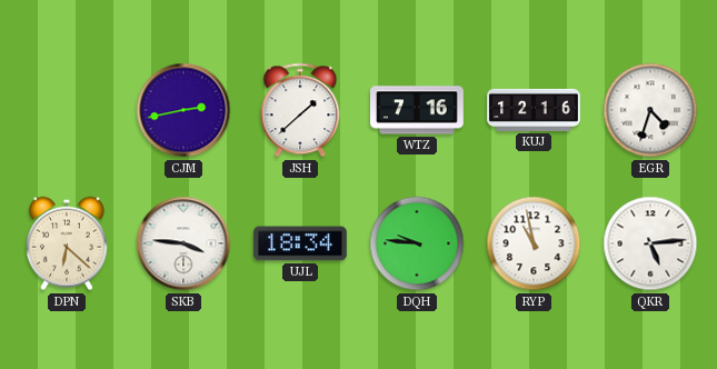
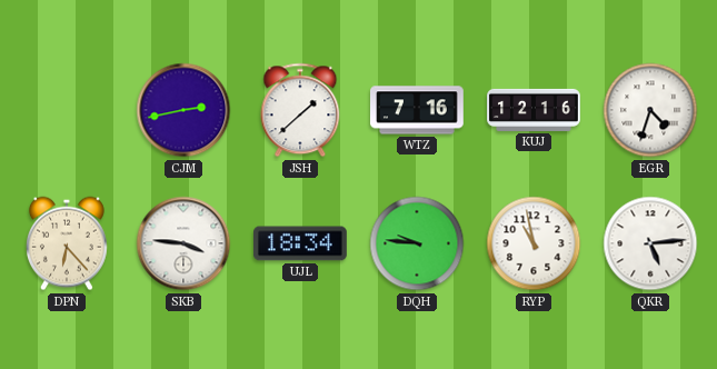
DPN: 6:22 -> 6:23
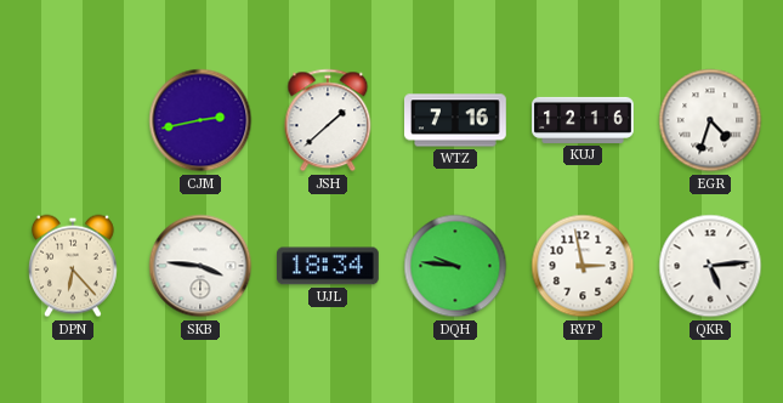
RYP: 10:58 -> 2:58
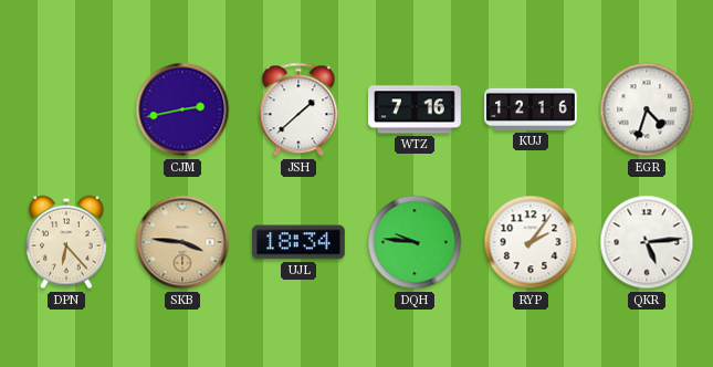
SKB dial: white -> champagne
RYP: 2:58 -> 2:06
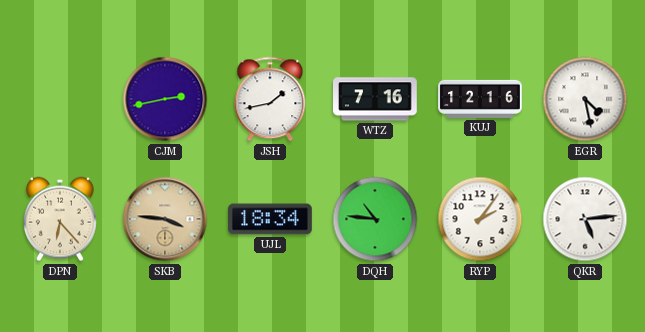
JSH: 1:38 -> 1:43
EGR: 4:33 -> 4:28
DQH: 9:46 -> 10:46
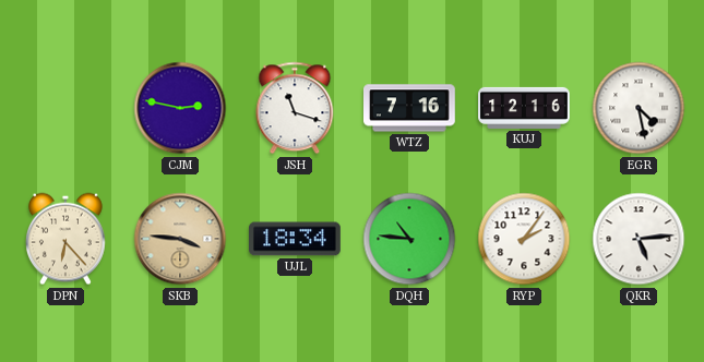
CJM: 2:43 -> 2:47
JSH: 1:43 -> 11:18
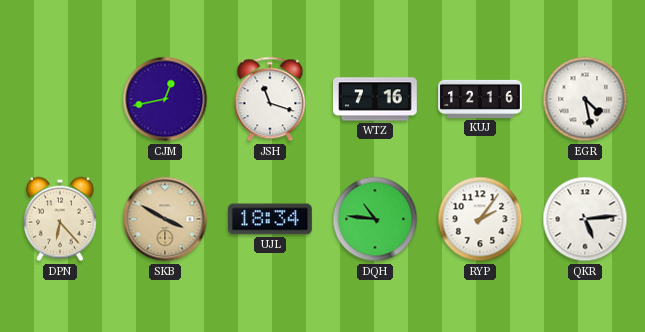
CJM: 2:47 -> 12:43
SKB: 3:46 -> 3:50
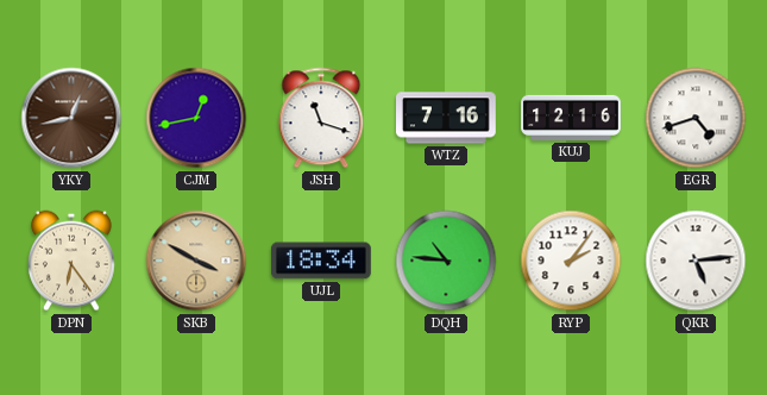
YKY: none -> 12:43
EGR: 4:28 -> 4:42
DPN: 6:23 -> 6:24
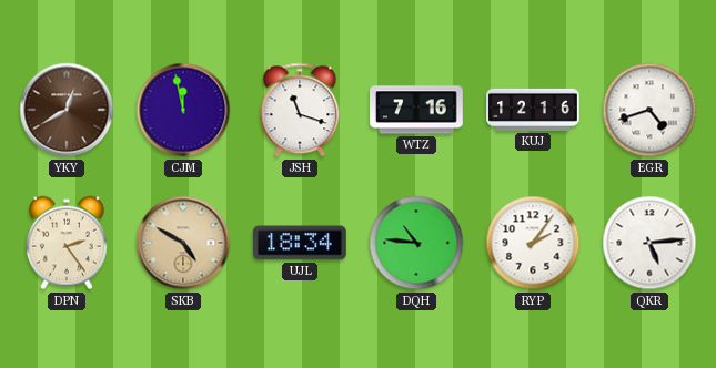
YKY: 12:43 -> 12:40
CJM: 12:43 -> 11:58
DPN: 6:24 -> 2:24
SKB: 3:50 -> 4:50
